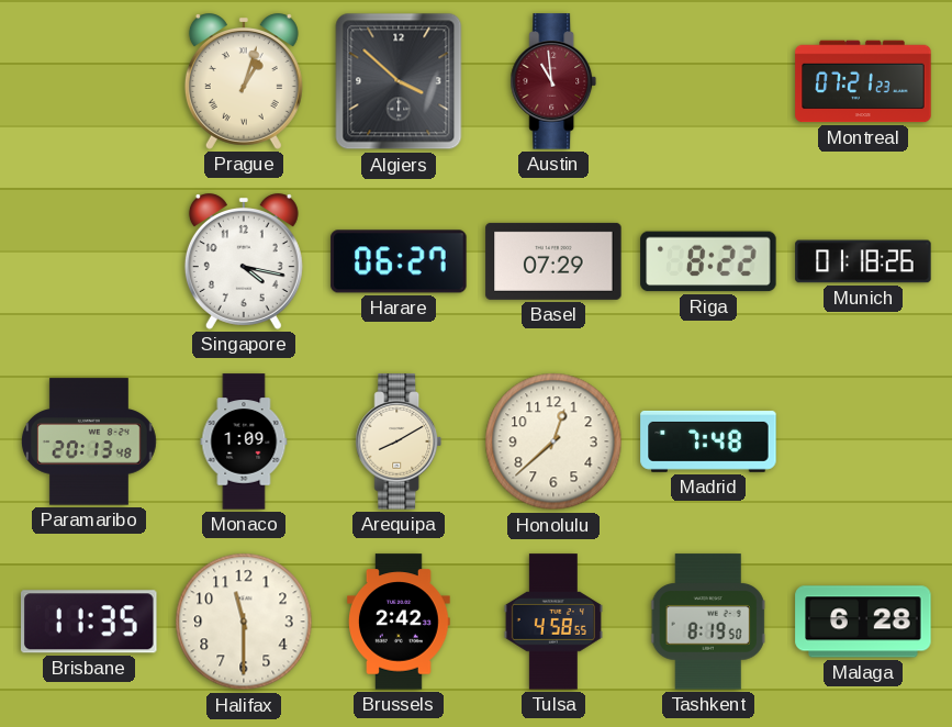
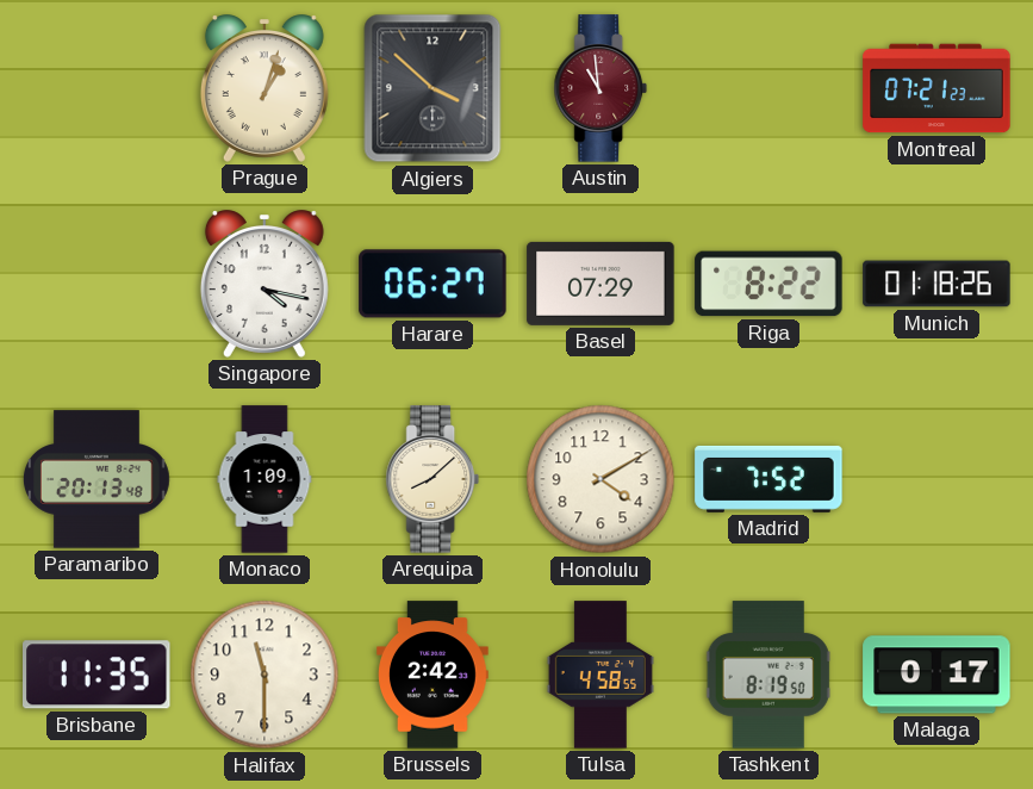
Arequipa: 8:10 -> 8:08
Honolulu: 12:38 -> 4:10
Madrid: 7:48 -> 7:52
Malaga: 6:28 -> 0:17
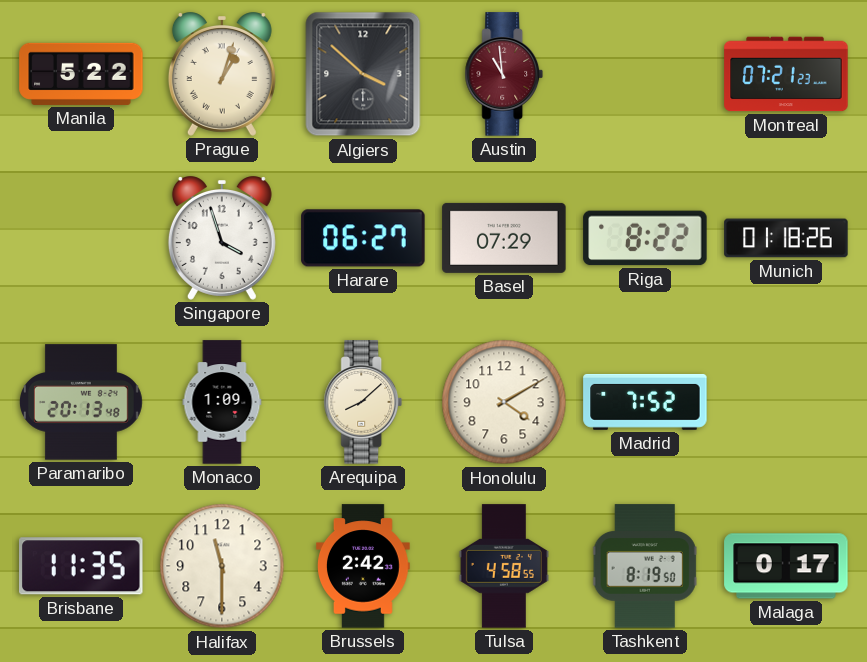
Manila: none -> 5:22
Singapore: 4:17 -> 3:57
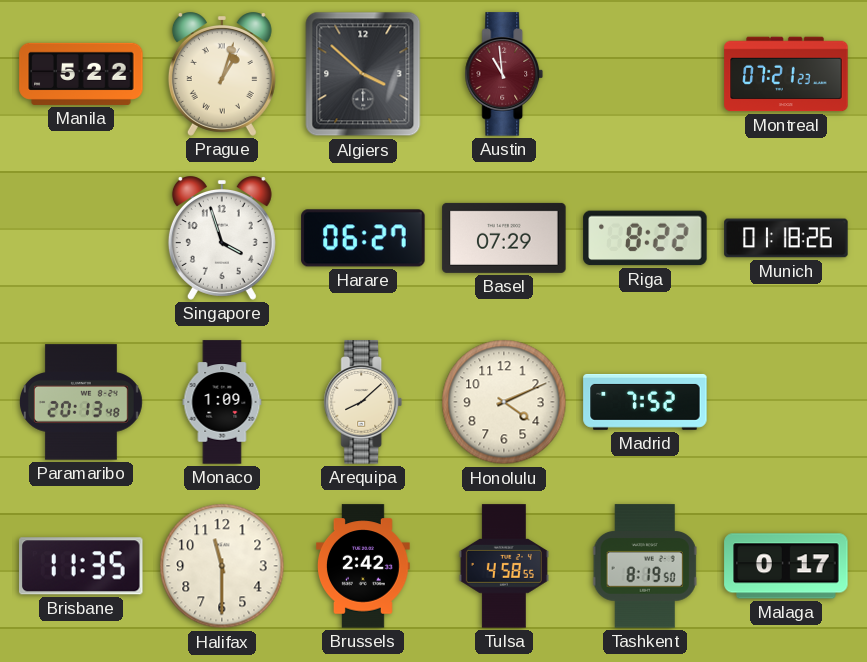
Honolulu: 4:10 -> 4:11
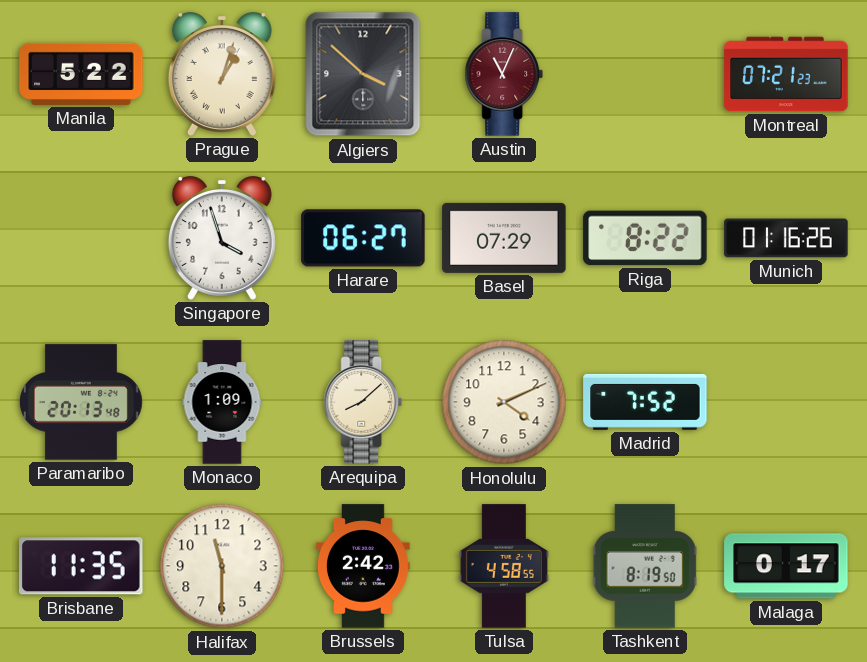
Austin: 10:59 -> 11:04
Munich: 01:18 -> 01:16
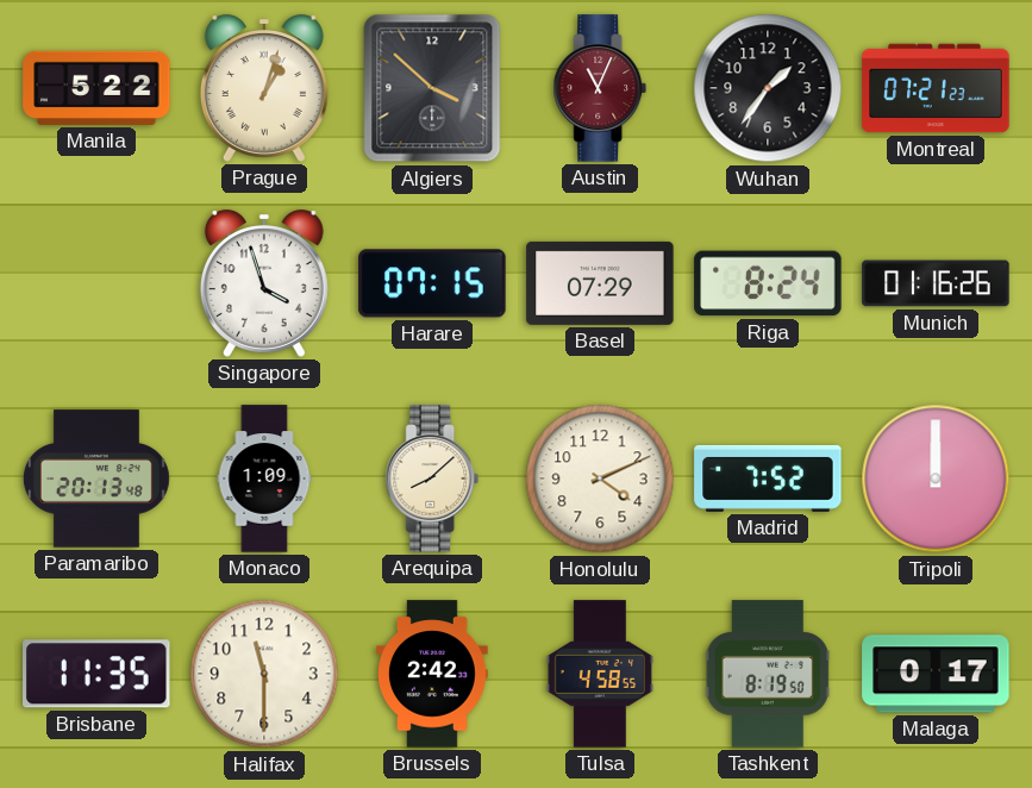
Wuhan: none -> 1:36
Harare: 06:27 -> 07:15
Riga: 8:22 -> 8:24
Tripoli: none -> 12:00
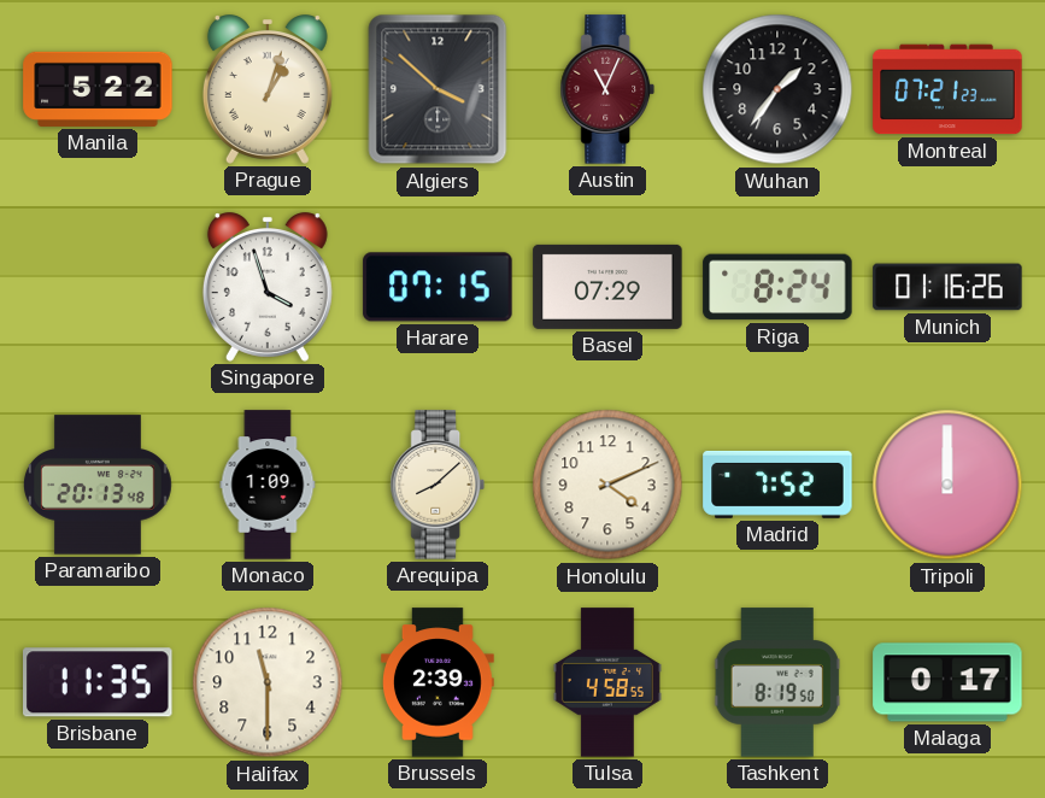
Brussels: 2:42 -> 2:39
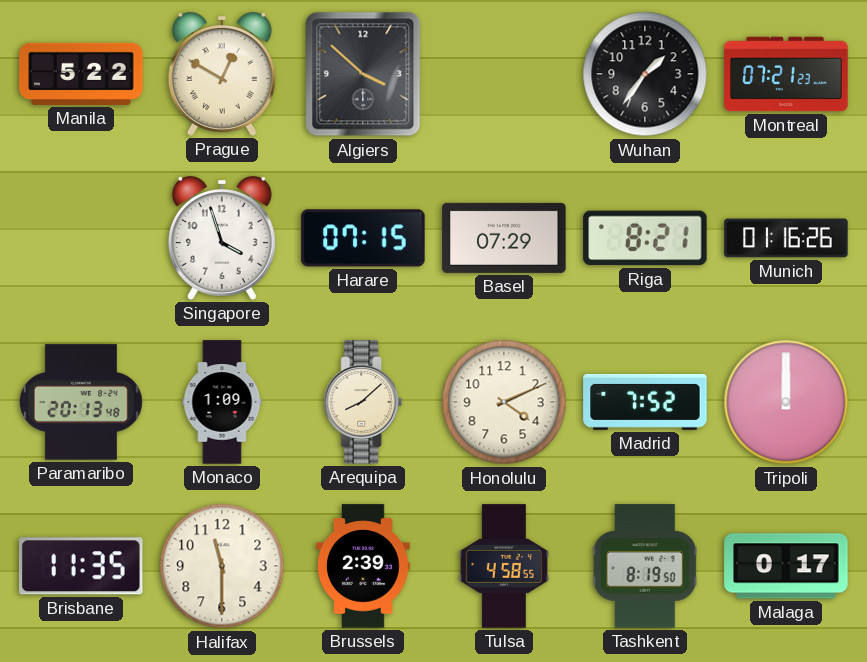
Prague: 1:03 -> 12:50
Austin: 11:04 -> none
Riga: 8:24 -> 8:21
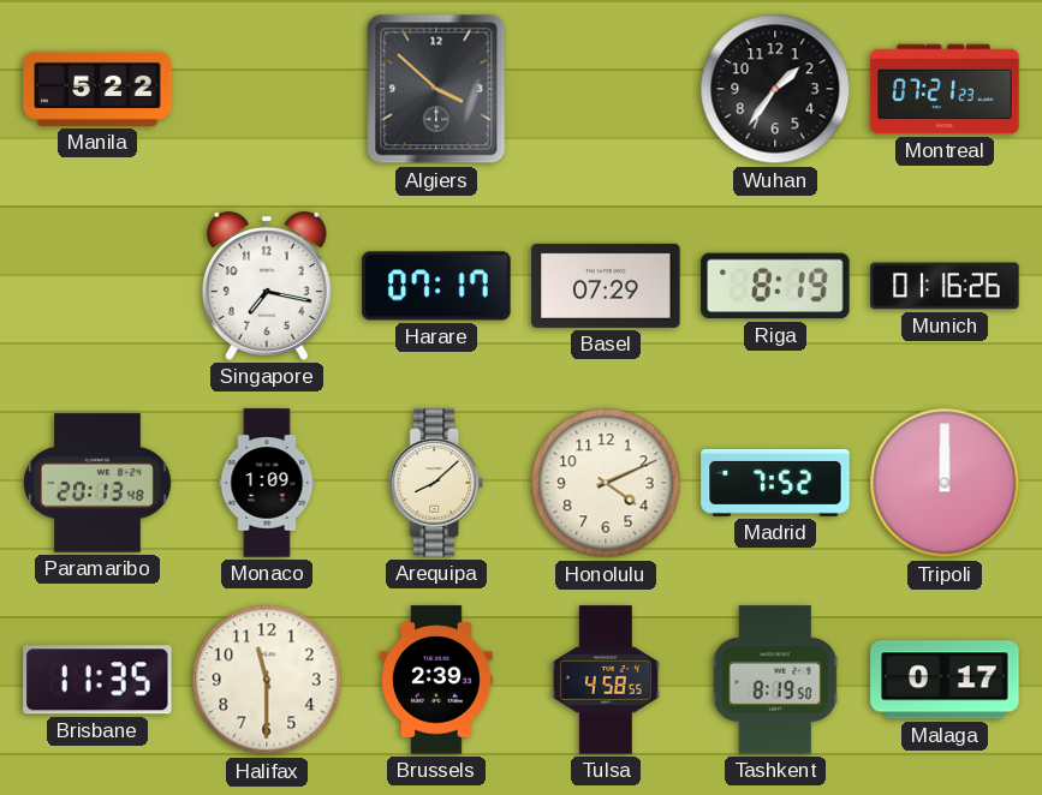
Prague: 12:50 -> none
Singapore: 3:57 -> 7:17
Harare: 07:15 -> 07:17
Riga: 8:21 -> 8:19
